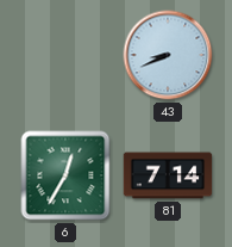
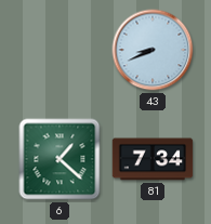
6: 12:35 -> 1:22
81: 7:14 -> 7:34
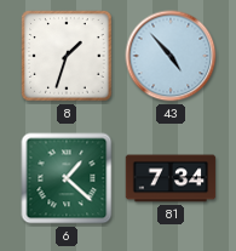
8: none -> 1:33
43: 8:41 -> 4:53
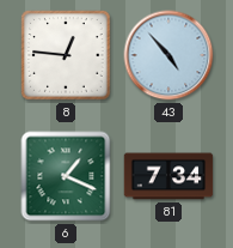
8: 1:33 -> 12:46
6: 1:22 -> 1:19
